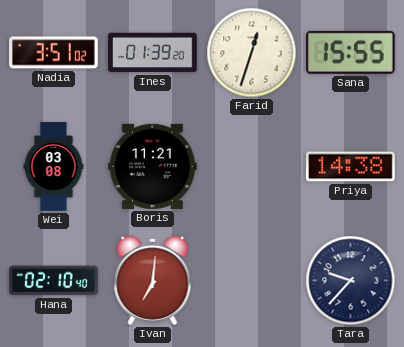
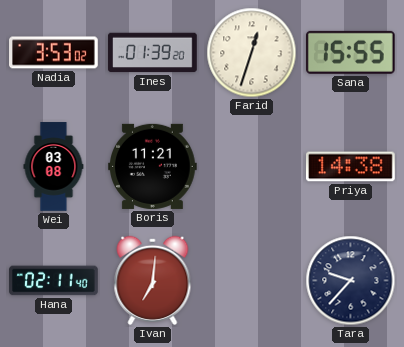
Nadia: 3:51 -> 3:53
Hana: 02:10 -> 02:11
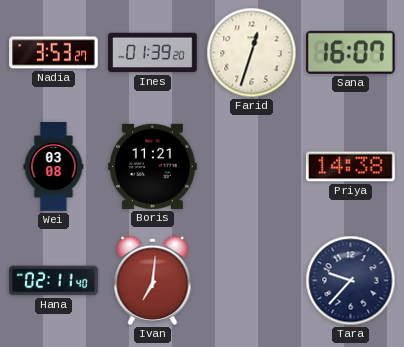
Nadia: 3:53:02 -> 3:53:27
Sana: 15:55 -> 16:07
